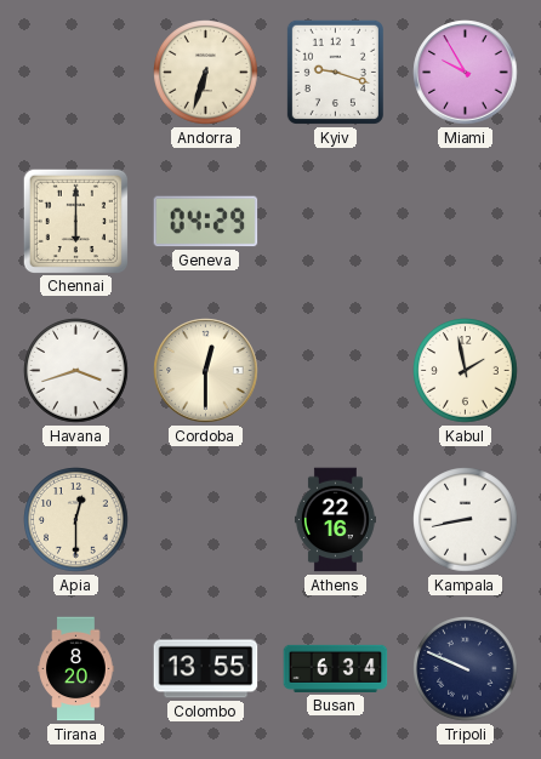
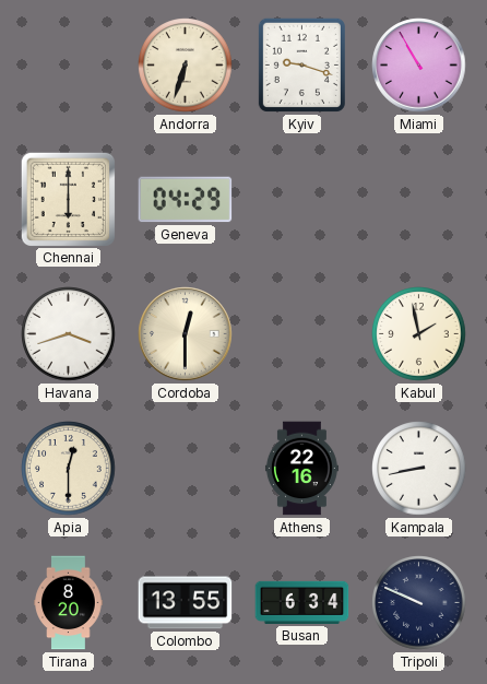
Miami: 9:55 -> 10:55
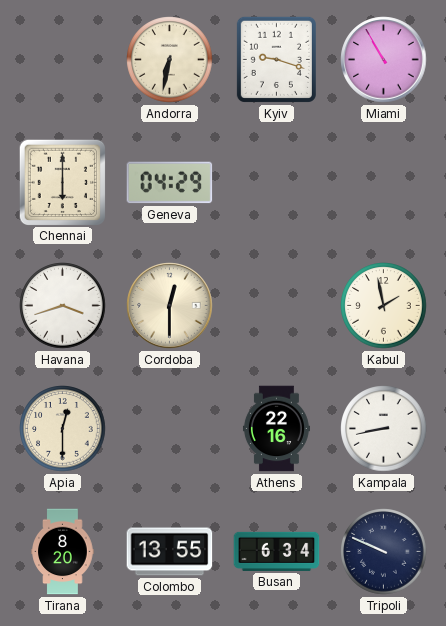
Andorra: 6:33 -> 6:32
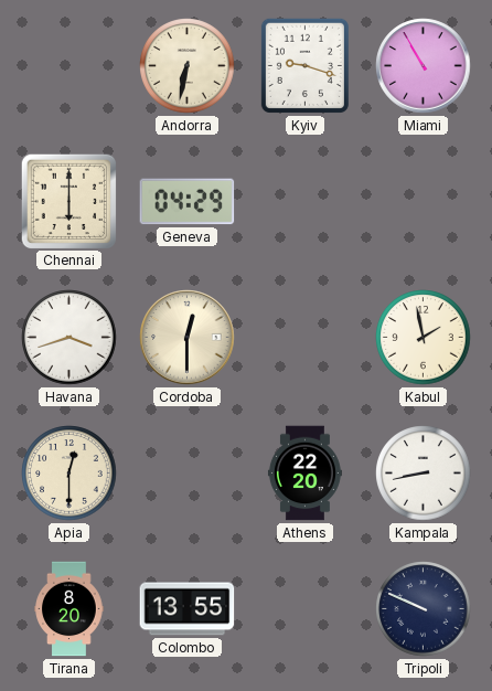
Athens: 22:16 -> 22:20
Busan: 6:34 -> none
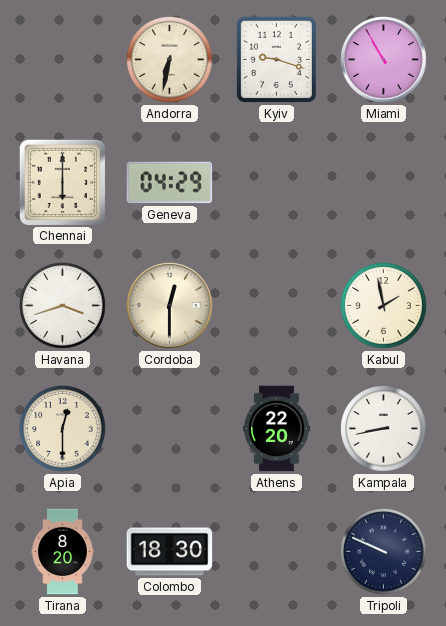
Colombo: 13:55 -> 18:30
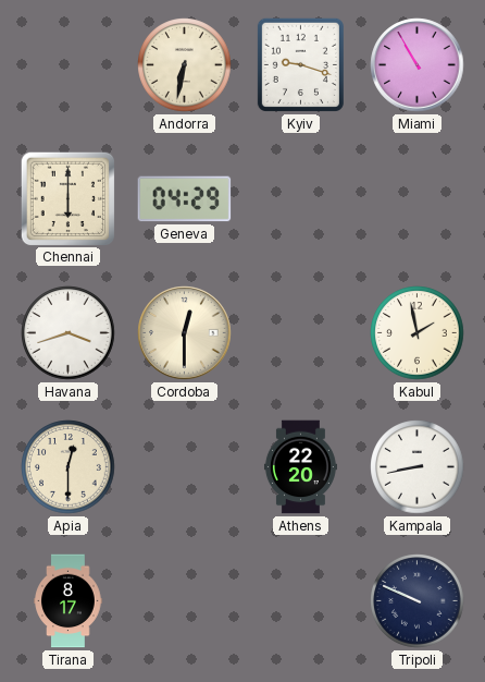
Tirana: 8:20 -> 8:17
Colombo: 18:30 -> none
